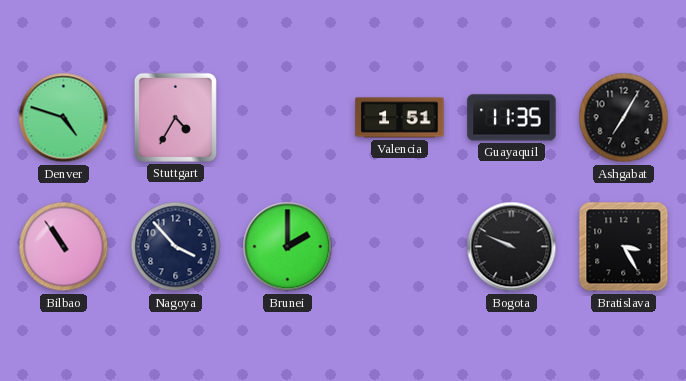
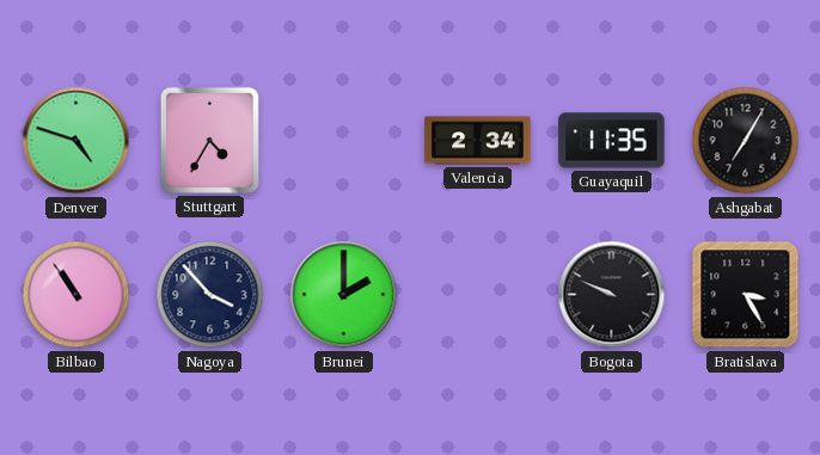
Valencia: 1:51 -> 2:34
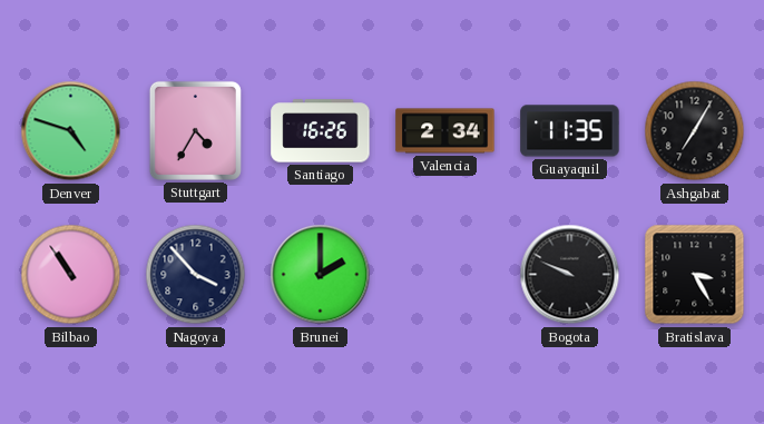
Santiago: none -> 16:26
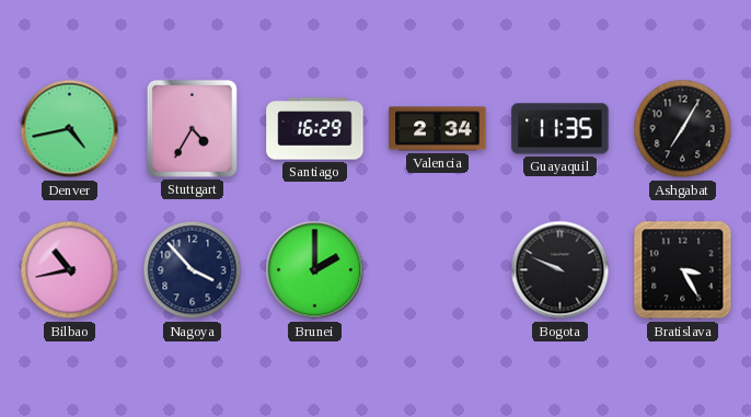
Denver: 4:48 -> 4:43
Santiago: 16:26 -> 16:29
Bilbao: 10:54 -> 10:43
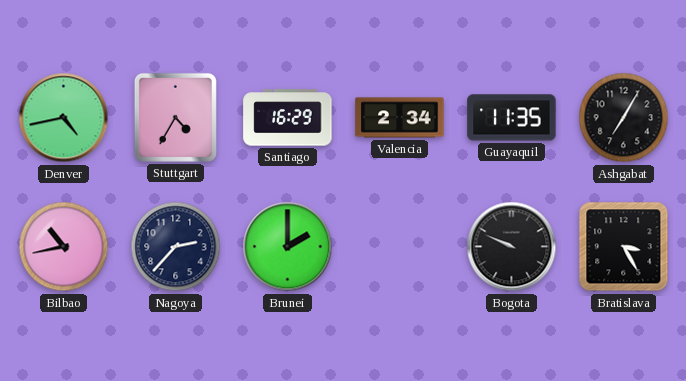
Nagoya: 3:53 -> 2:37
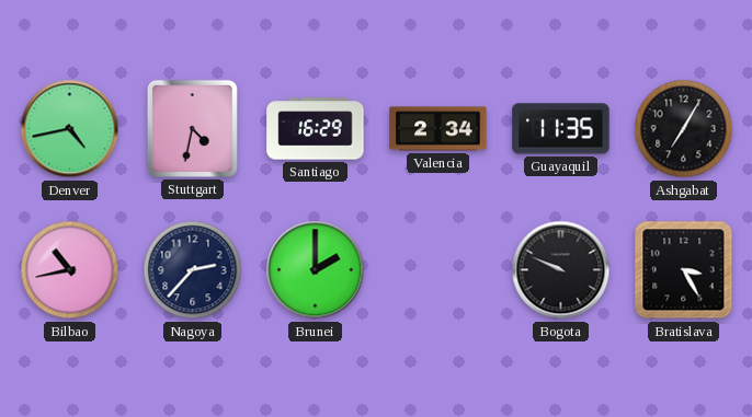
Stuttgart: 4:35 -> 4:32
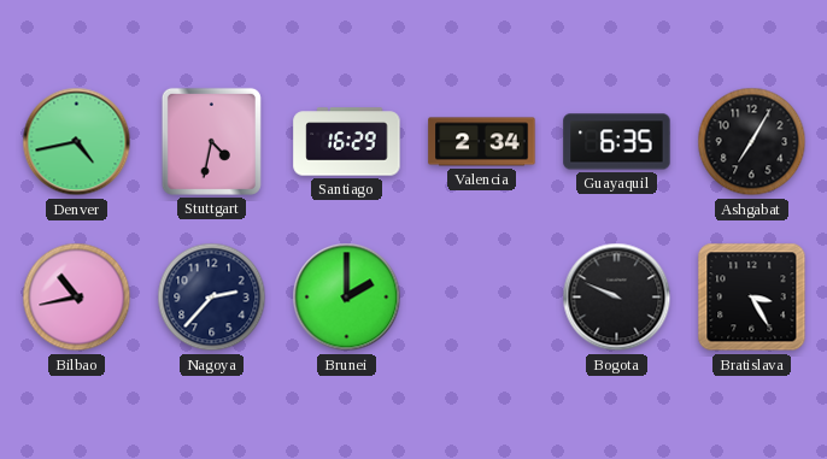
Guayaquil: 11:35 -> 6:35
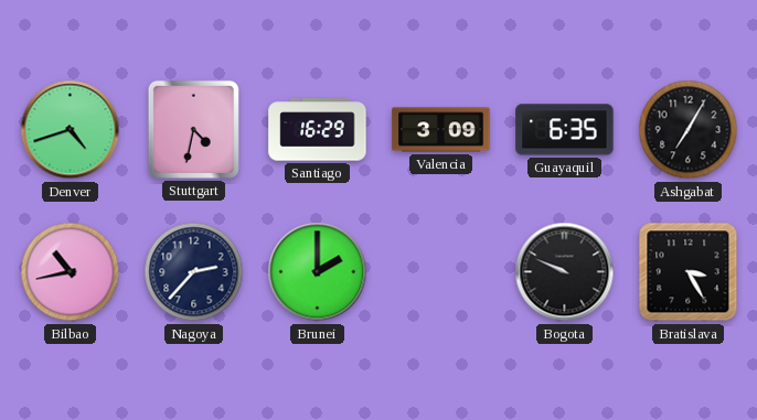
Denver: 4:43 -> 4:42
Valencia: 2:34 -> 3:09
